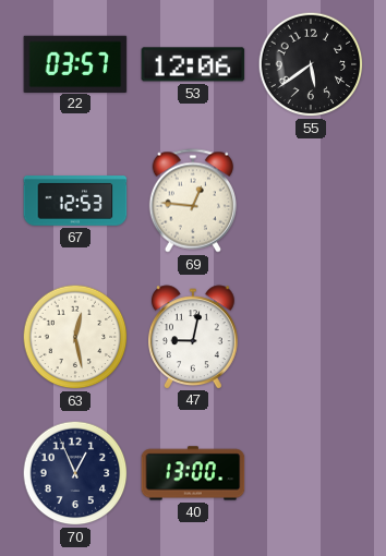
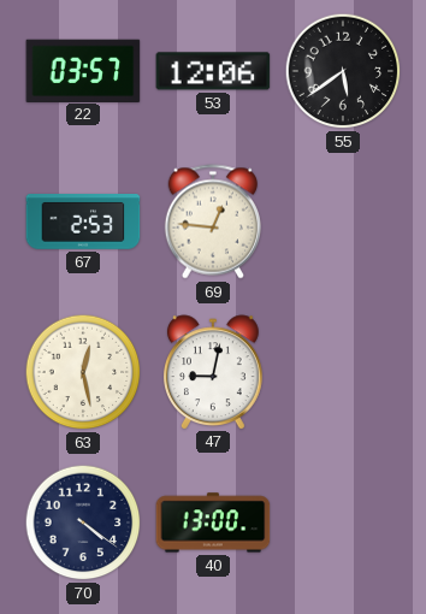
67: 12:53 -> 2:53
70: 12:56 -> 4:21
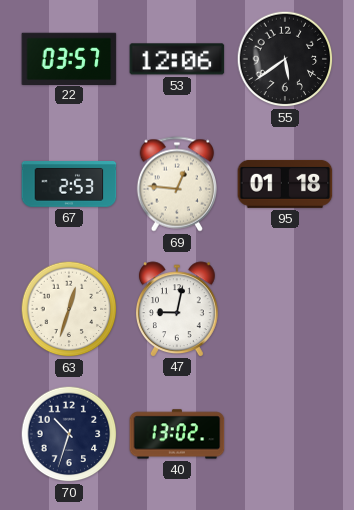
95: none -> 01:18
63: 12:28 -> 12:33
70: 4:21 -> 10:33
40: 13:00 -> 13:02
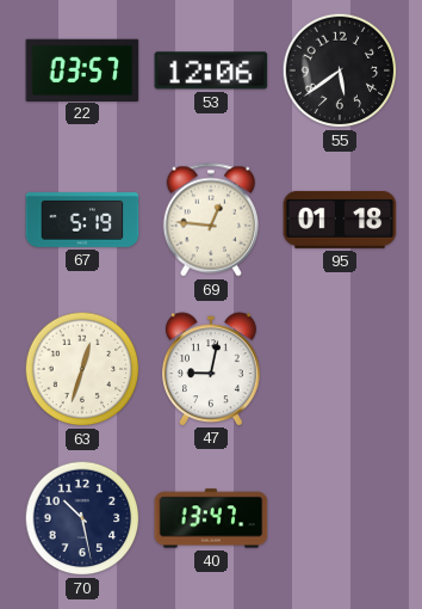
67: 2:53 -> 5:19
70: 10:33 -> 10:28
40: 13:02 -> 13:47
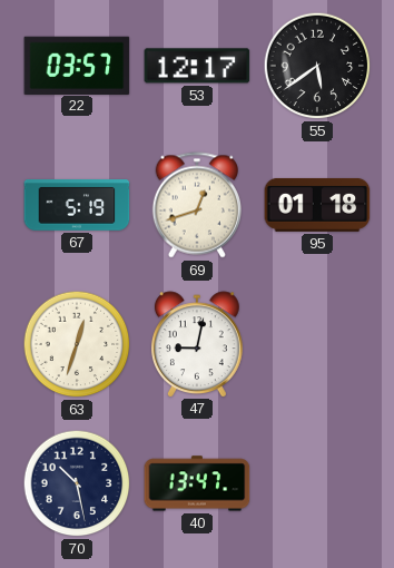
53: 12:06 -> 12:17
69: 12:46 -> 12:42
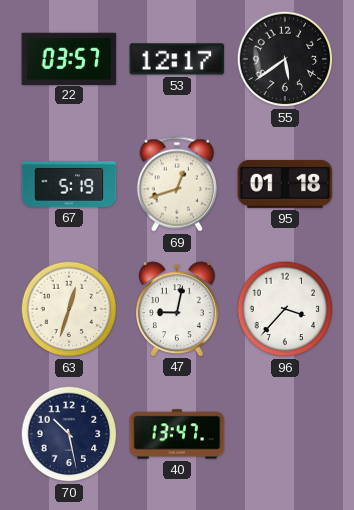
96: none -> 3:37
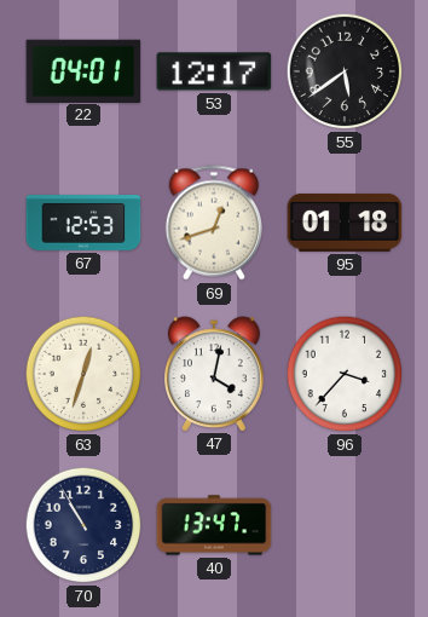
22: 03:57 -> 04:01
67: 5:19 -> 12:53
47: 9:02 -> 4:02
70: 10:28 -> 10:55
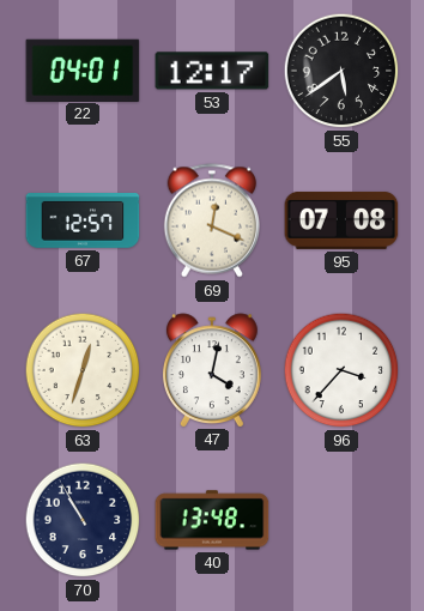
67: 12:53 -> 12:57
69: 12:42 -> 12:19
95: 01:18 -> 07:08
40: 13:47 -> 13:48
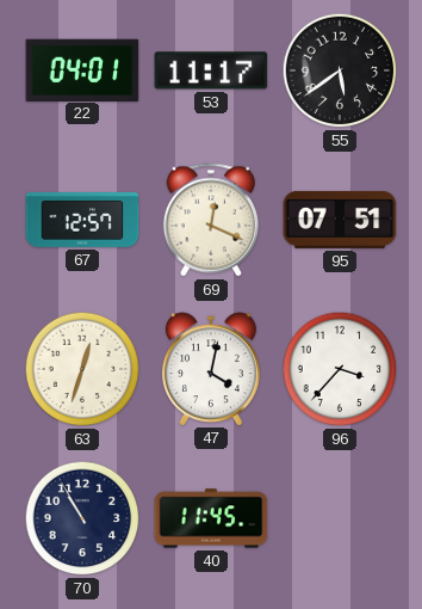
53: 12:17 -> 11:17
95: 07:08 -> 07:51
40: 13:48 -> 11:45
